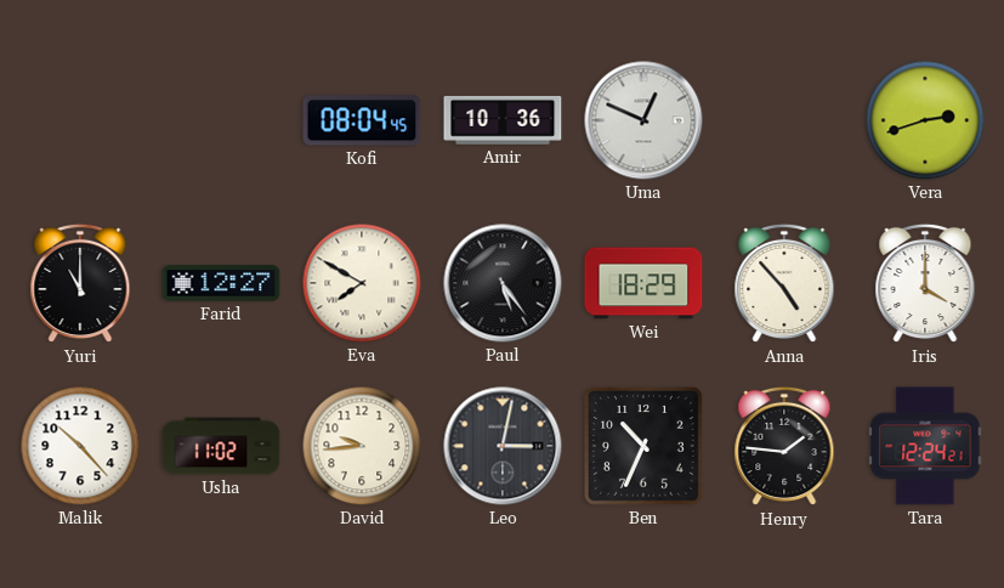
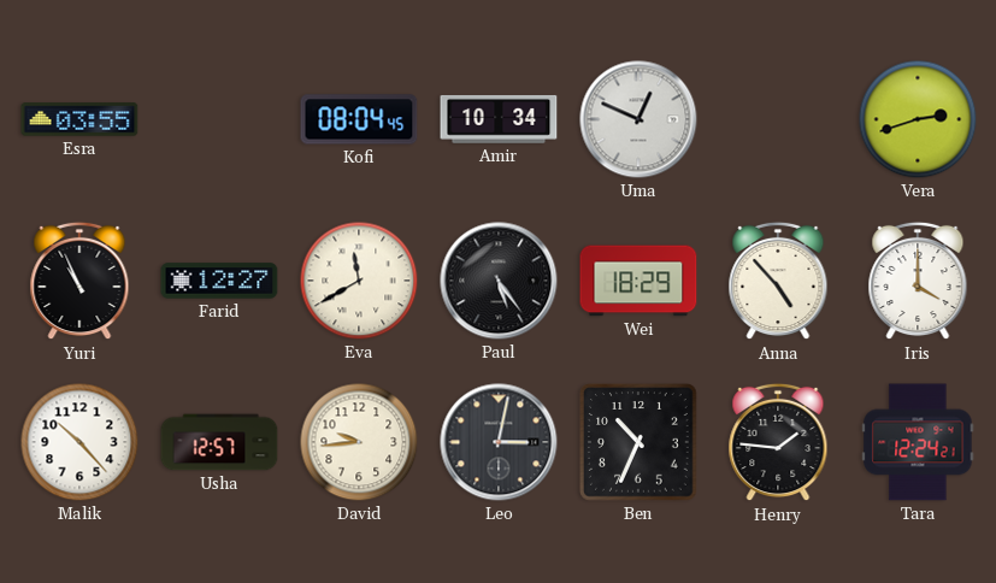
Esra: none -> 03:55
Amir: 10:36 -> 10:34
Yuri: 11:00 -> 10:56
Eva: 7:50 -> 11:40
Usha: 11:02 -> 12:57
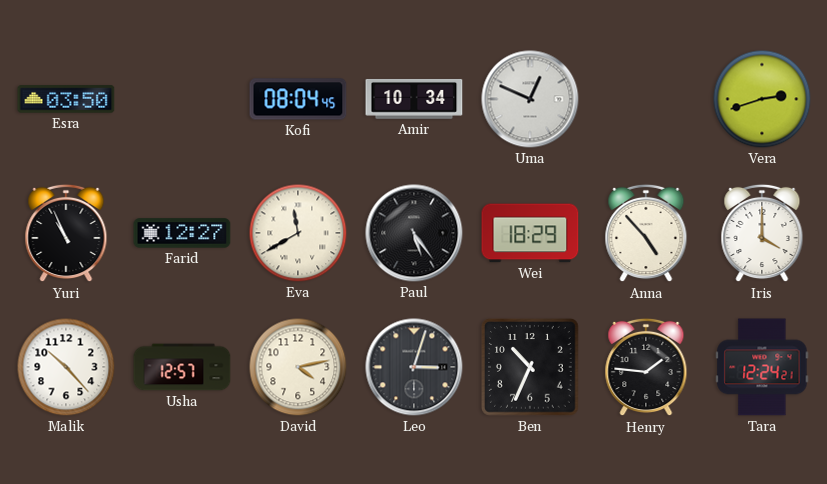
Esra: 03:55 -> 03:50
David: 9:44 -> 4:13
Leo: 3:02 -> 3:03
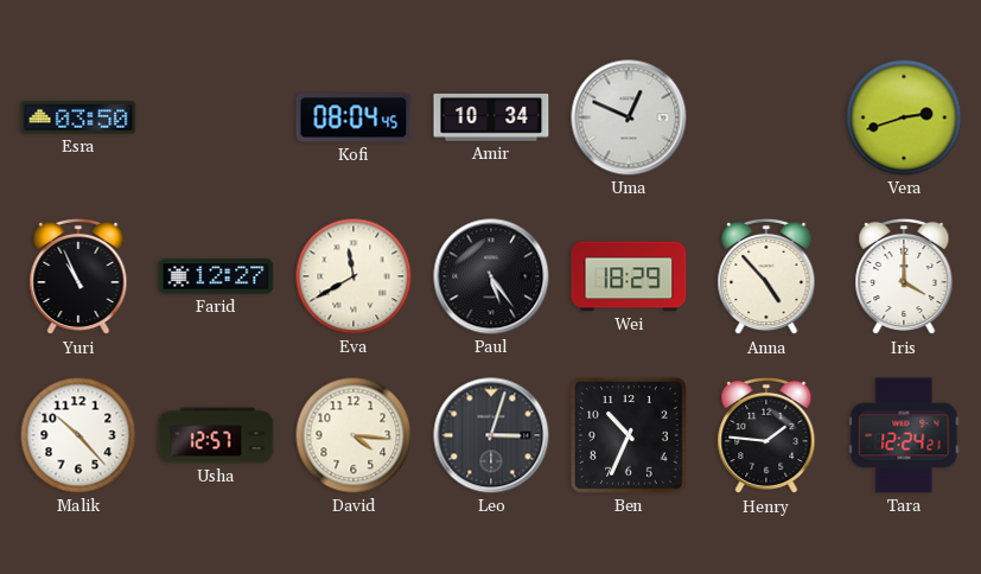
David: 4:13 -> 4:16
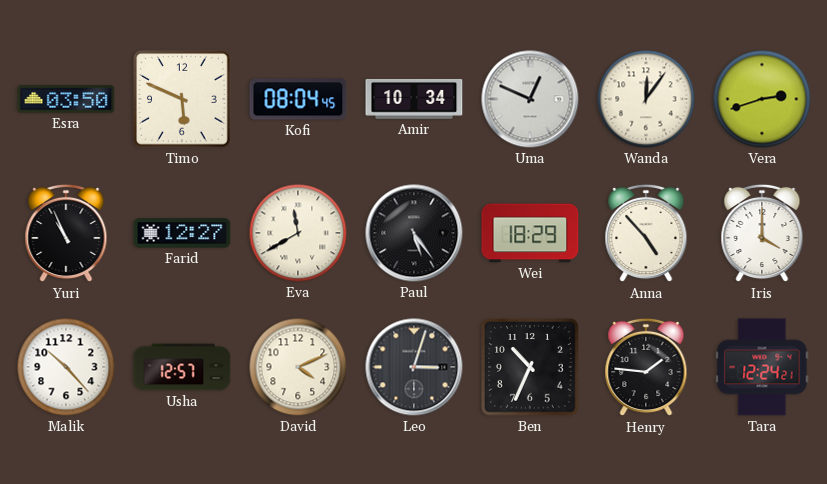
Timo: none -> 5:49
Wanda: none -> 12:06
David: 4:16 -> 4:11
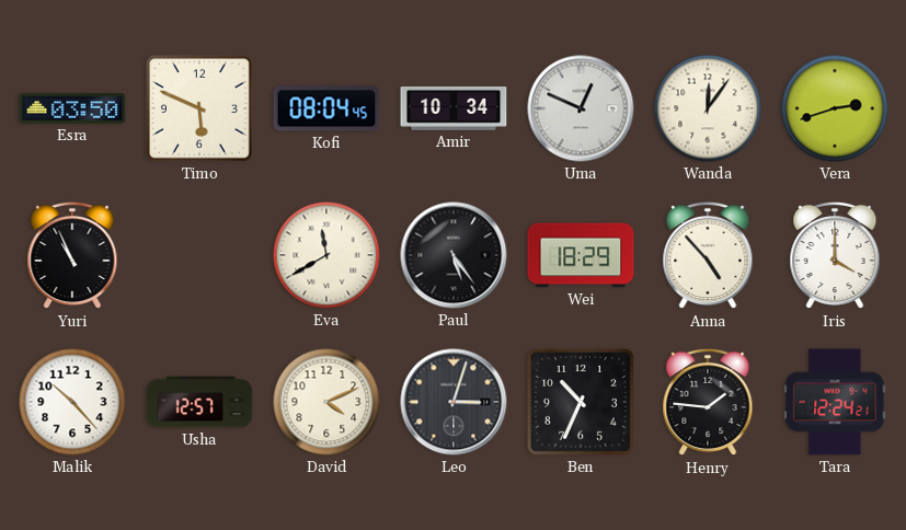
Farid: 12:27 -> none
